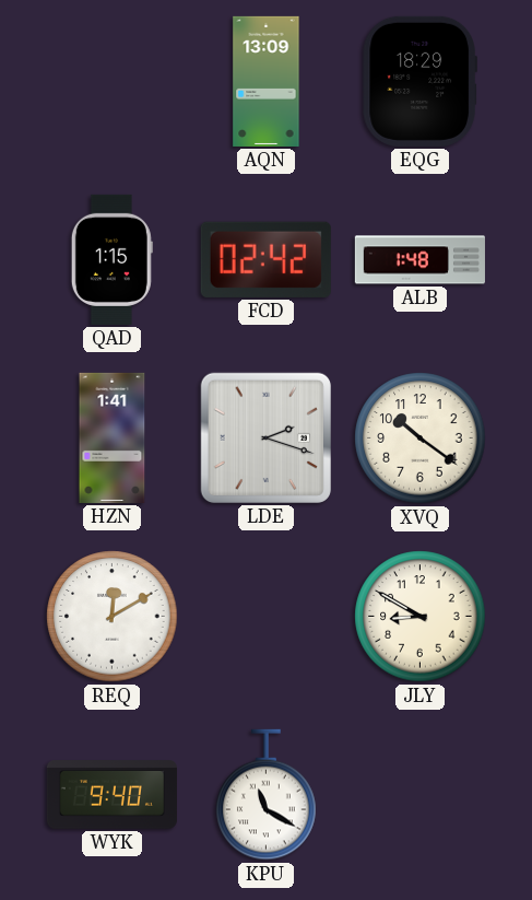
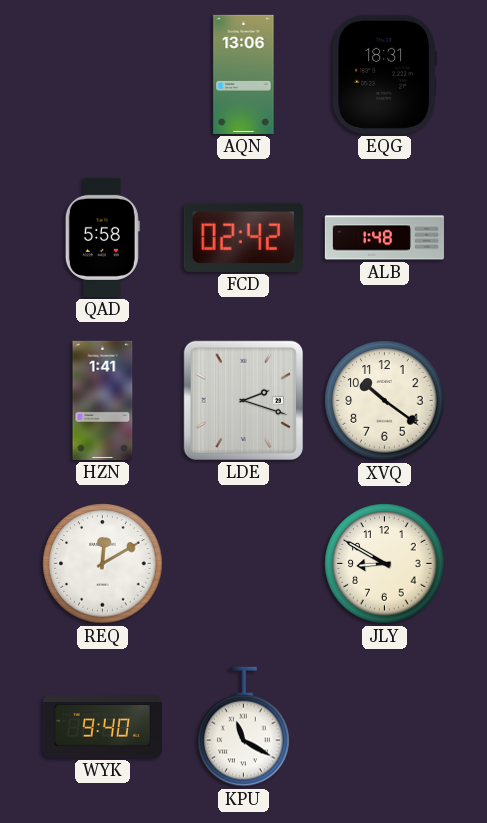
AQN: 13:09 -> 13:06
EQG: 18:29 -> 18:31
QAD: 1:15 -> 5:58
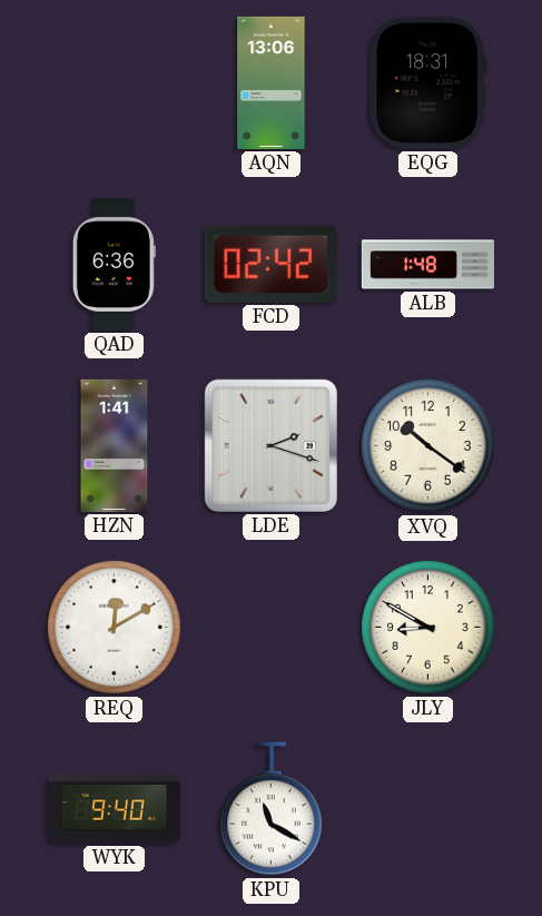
QAD: 5:58 -> 6:36
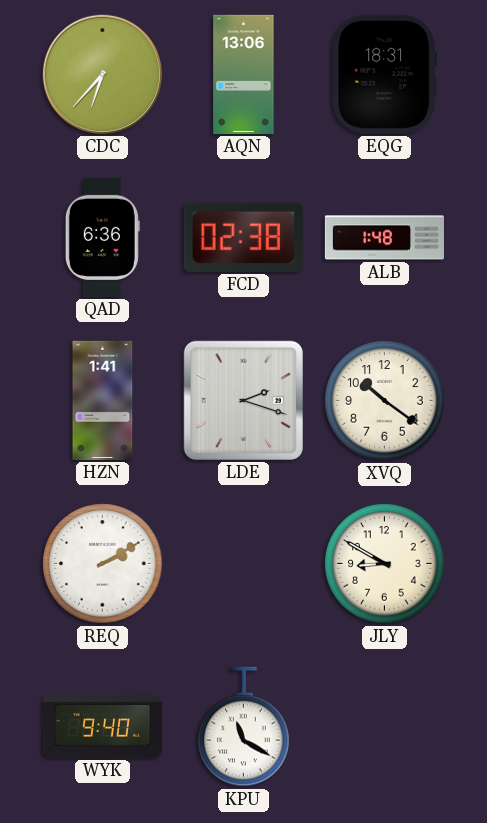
CDC: none -> 6:37
FCD: 02:42 -> 02:38
REQ: 12:10 -> 2:10
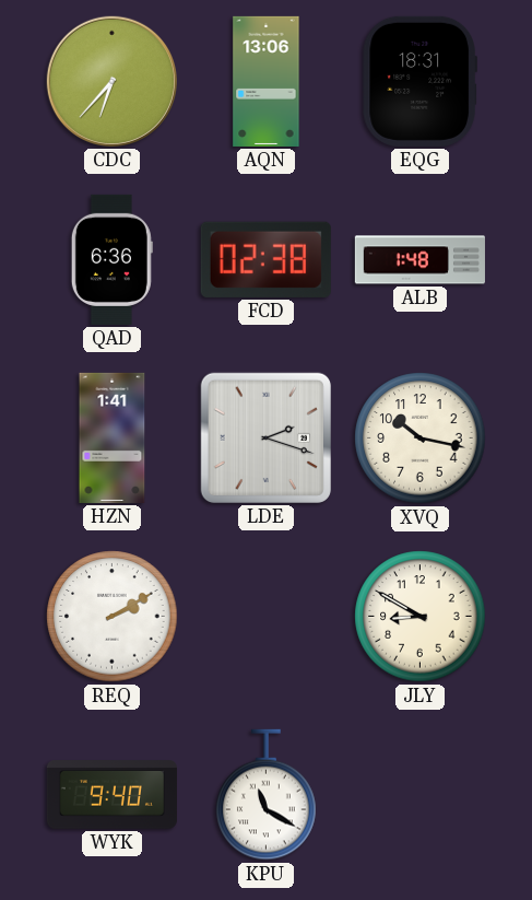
XVQ: 10:21 -> 10:17
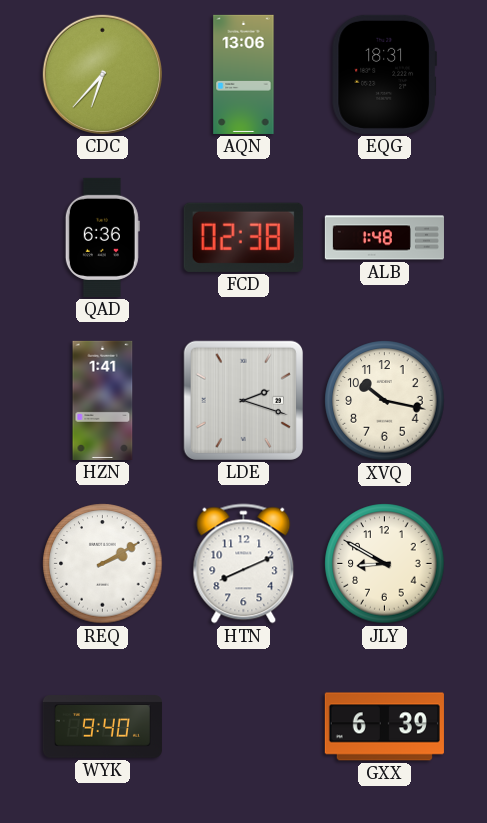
HTN: none -> 8:11
KPU: 11:20 -> none
GXX: none -> 6:39
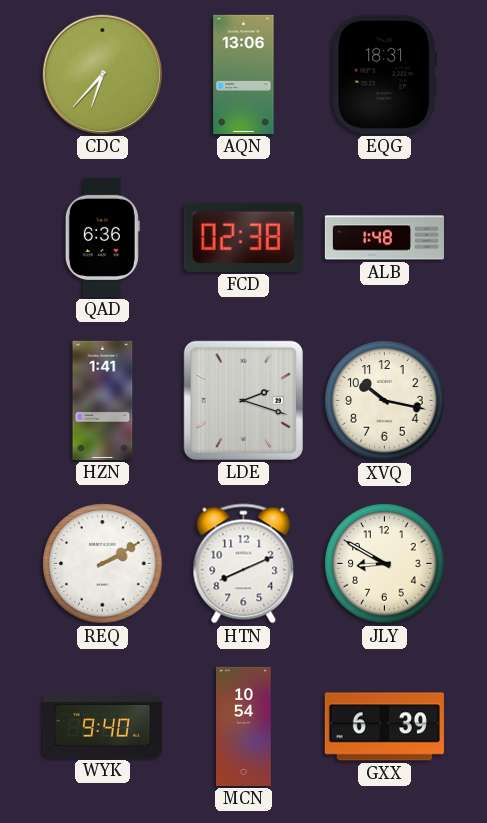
MCN: none -> 10:54
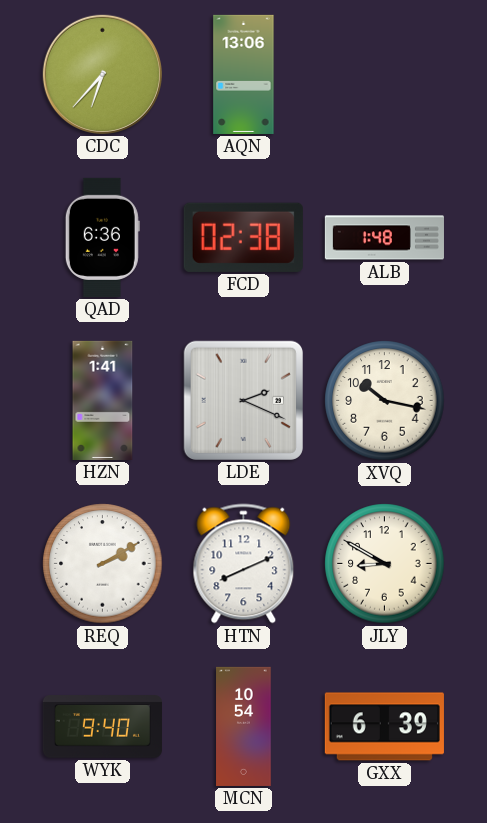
EQG: 18:31 -> none
LDE: 2:18 -> 2:19
